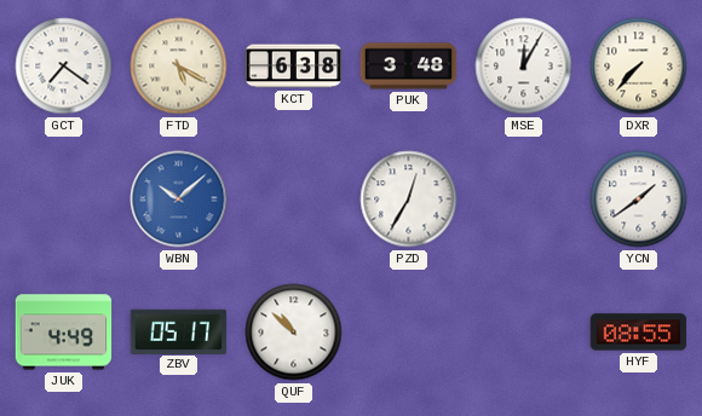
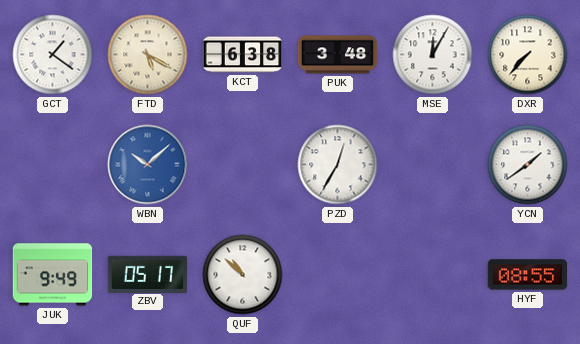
GCT: 7:21 -> 1:21
JUK: 4:49 -> 9:49
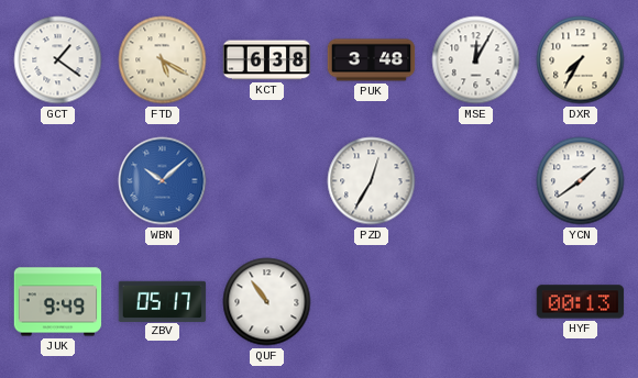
DXR: 7:37 -> 7:35
QUF: 10:52 -> 10:54
HYF: 08:55 -> 00:13
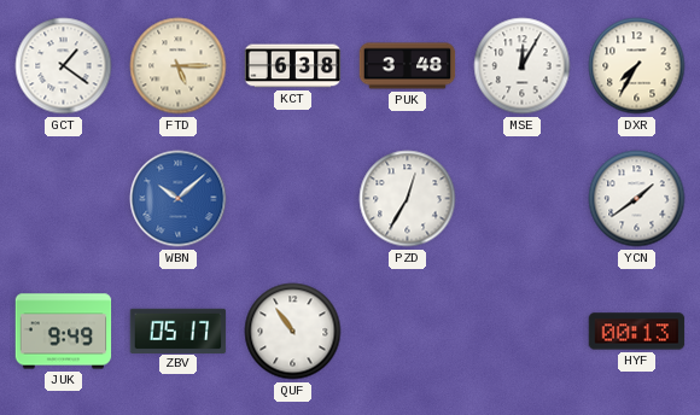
FTD: 5:20 -> 5:15
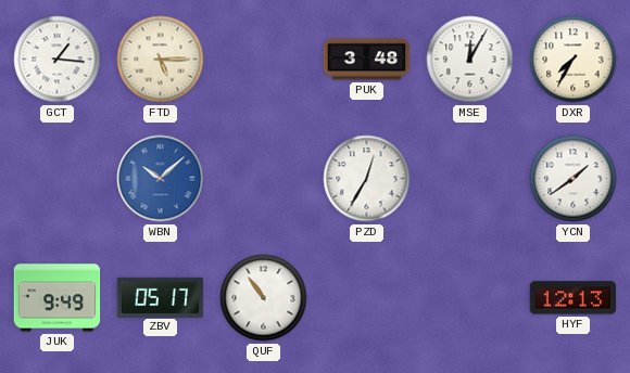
GCT: 1:21 -> 1:16
KCT: 6:38 -> none
HYF: 00:13 -> 12:13
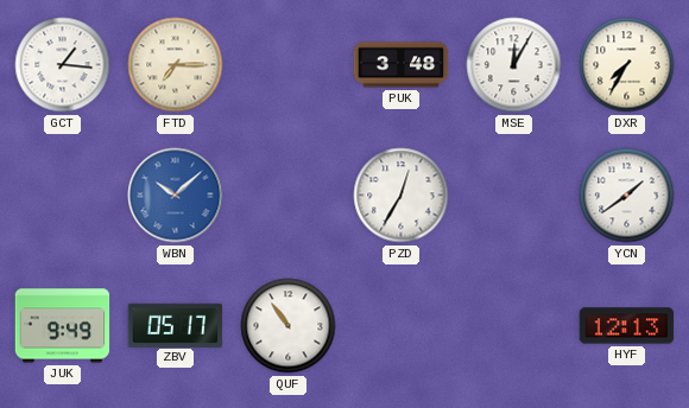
FTD: 5:15 -> 7:15
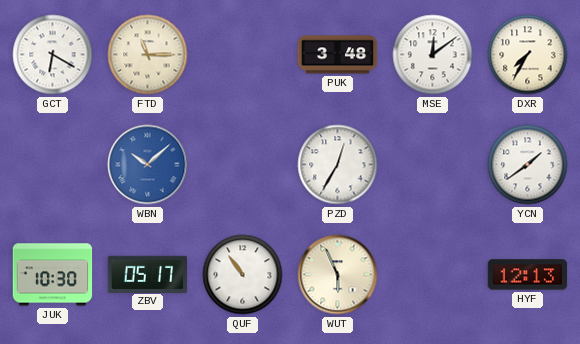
GCT: 1:16 -> 6:20
FTD: 7:15 -> 11:15
MSE: 12:05 -> 12:09
JUK: 9:49 -> 10:30
WUT: none -> 5:56
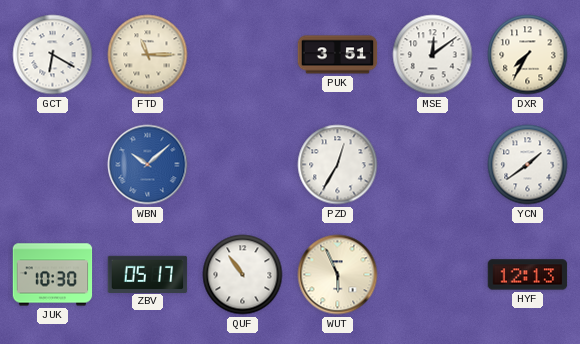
PUK: 3:48 -> 3:51
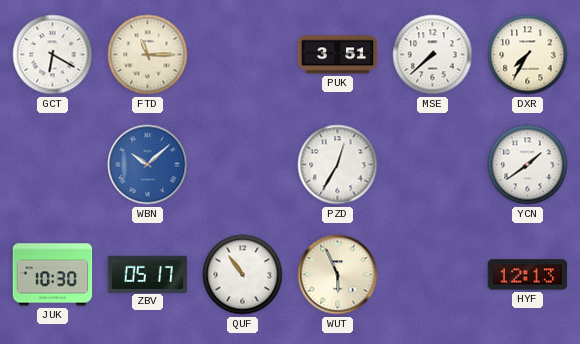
MSE: 12:09 -> 7:38
